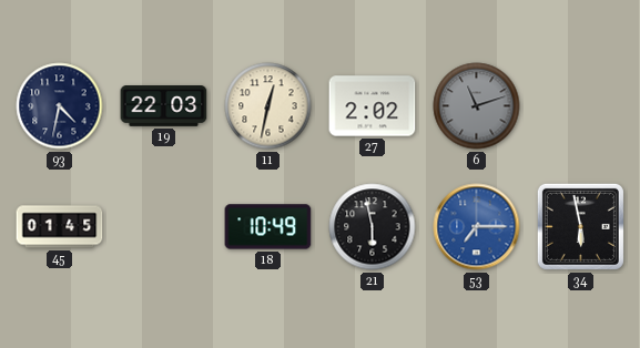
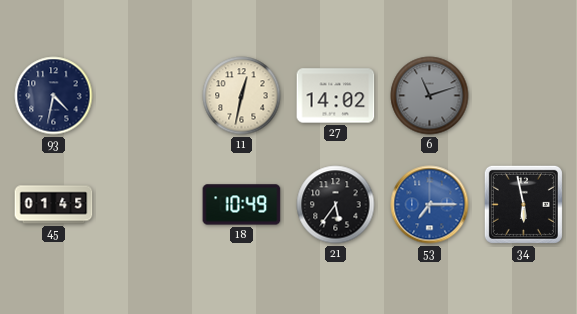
19: 22:03 -> none
27: 2:02 -> 14:02
21: 5:58 -> 5:36
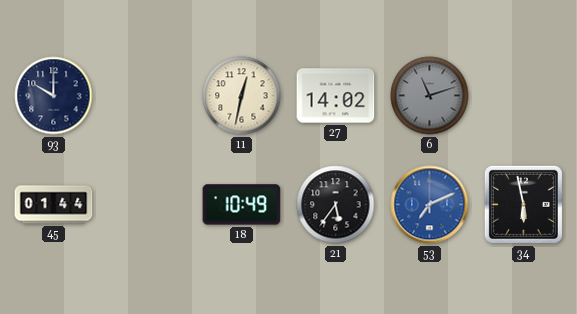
93: 4:32 -> 10:00
45: 01:45 -> 01:44
53: 7:15 -> 7:11
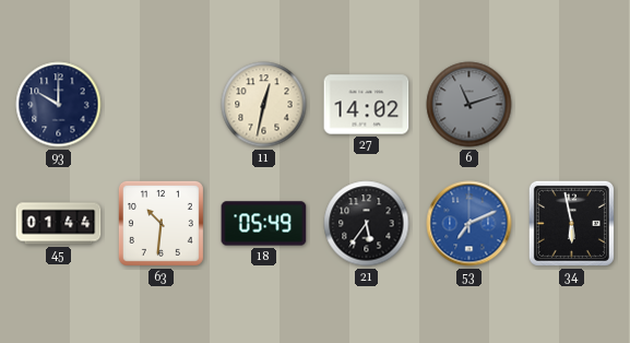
63: none -> 10:31
18: 10:49 -> 05:49
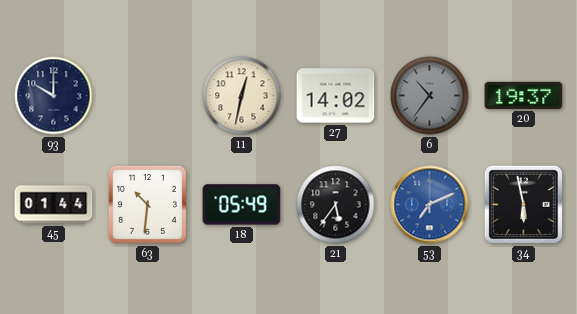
6: 11:12 -> 10:36
20: none -> 19:37
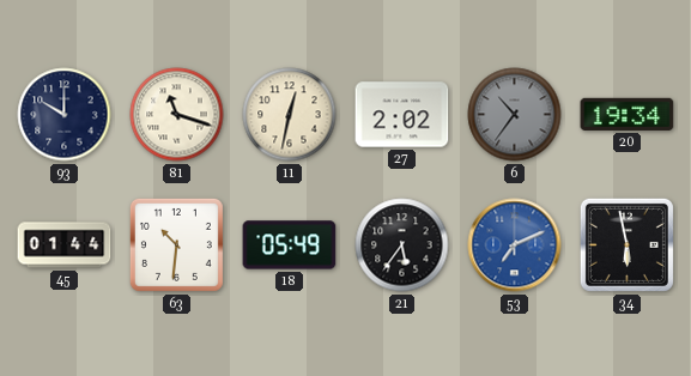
81: none -> 11:18
27: 14:02 -> 2:02
20: 19:37 -> 19:34
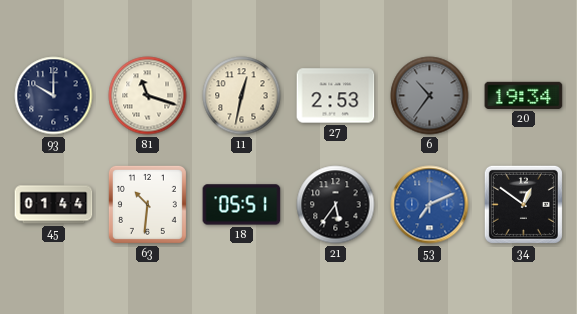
27: 2:02 -> 2:53
18: 05:49 -> 05:51
34: 5:58 -> 12:51
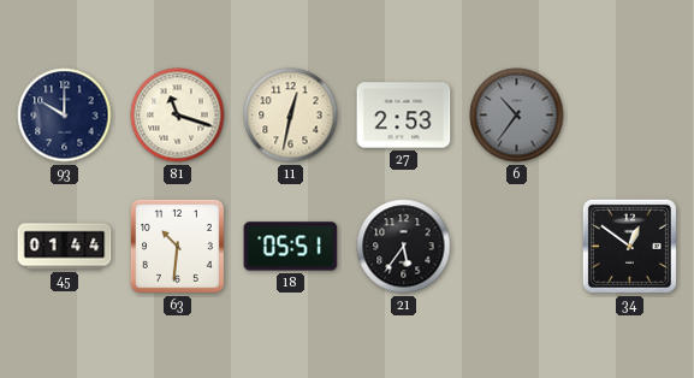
20: 19:34 -> none
53: 7:11 -> none
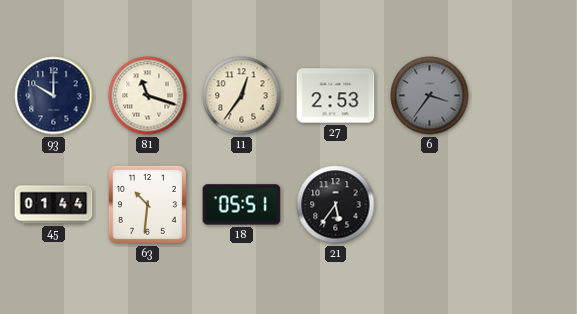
11: 12:32 -> 12:36
6: 10:36 -> 3:36
34: 12:51 -> none
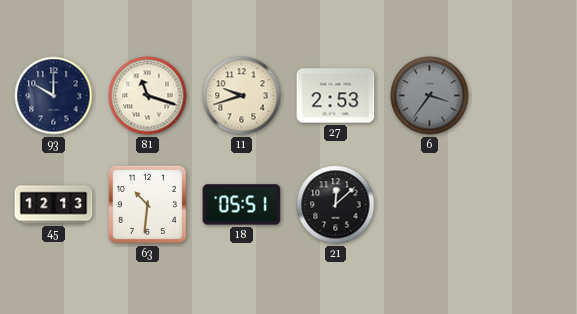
11: 12:36 -> 9:42
45: 01:44 -> 12:13
21: 5:36 -> 12:08
